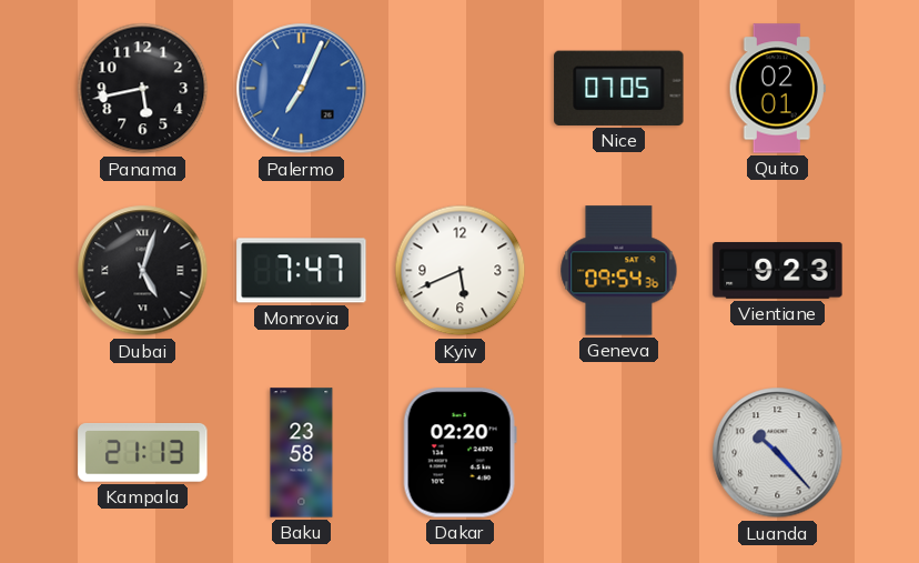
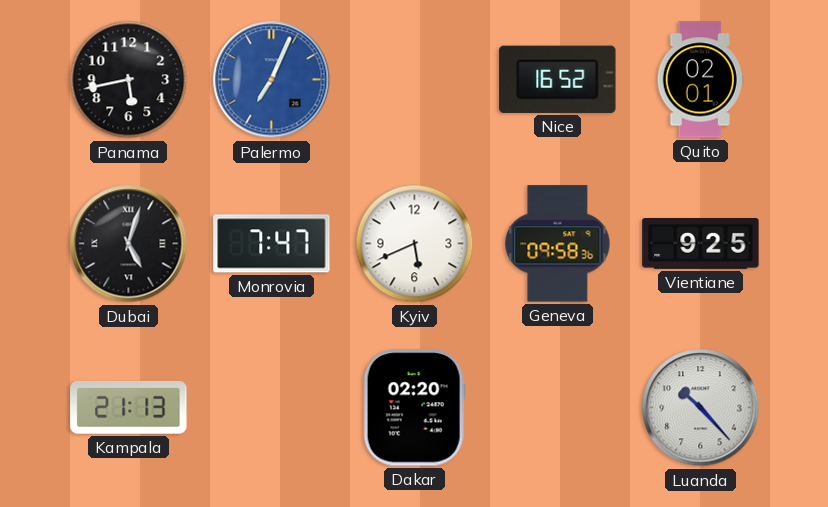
Nice: 07:05 -> 16:52
Geneva: 09:54 -> 09:58
Vientiane: 9:23 -> 9:25
Baku: 23:58 -> none
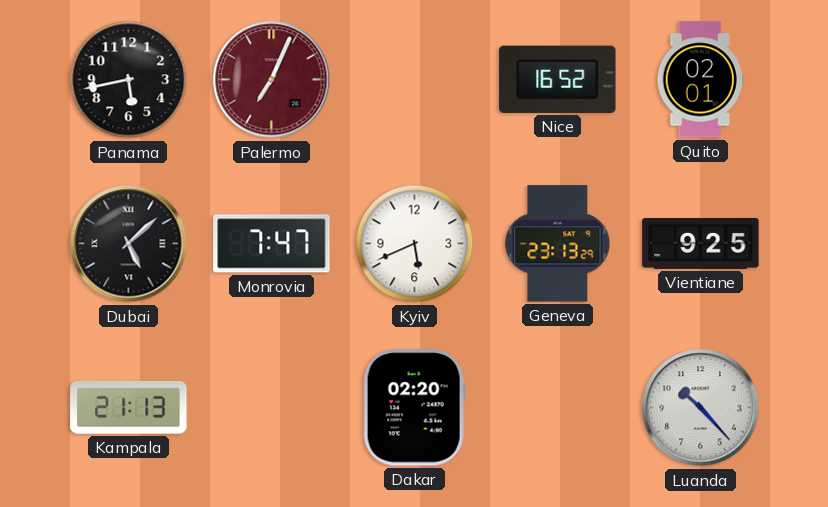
Palermo dial: blue -> burgundy
Dubai: 5:03 -> 5:08
Geneva: 09:58 -> 23:13
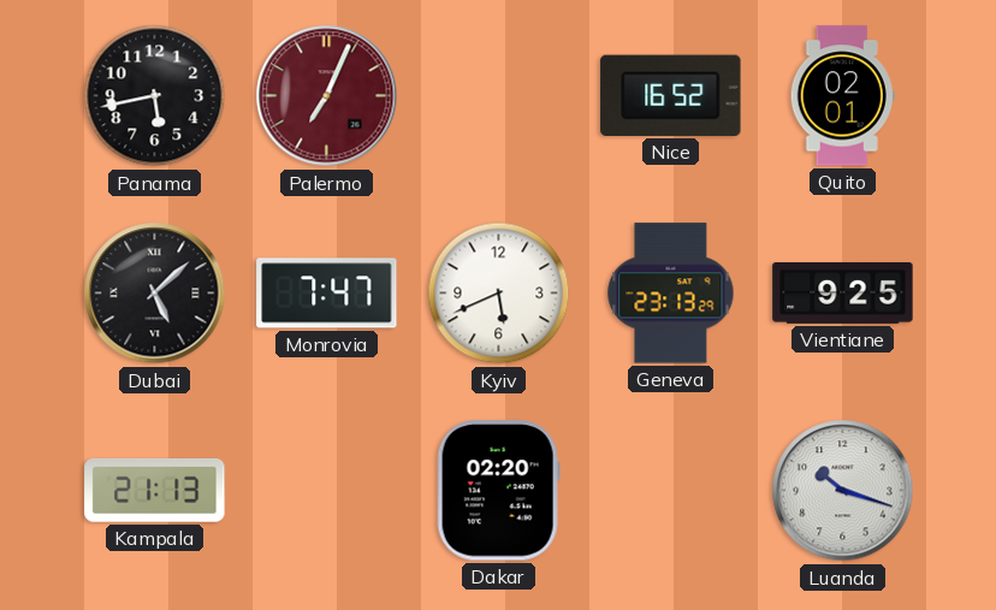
Luanda: 10:23 -> 10:18
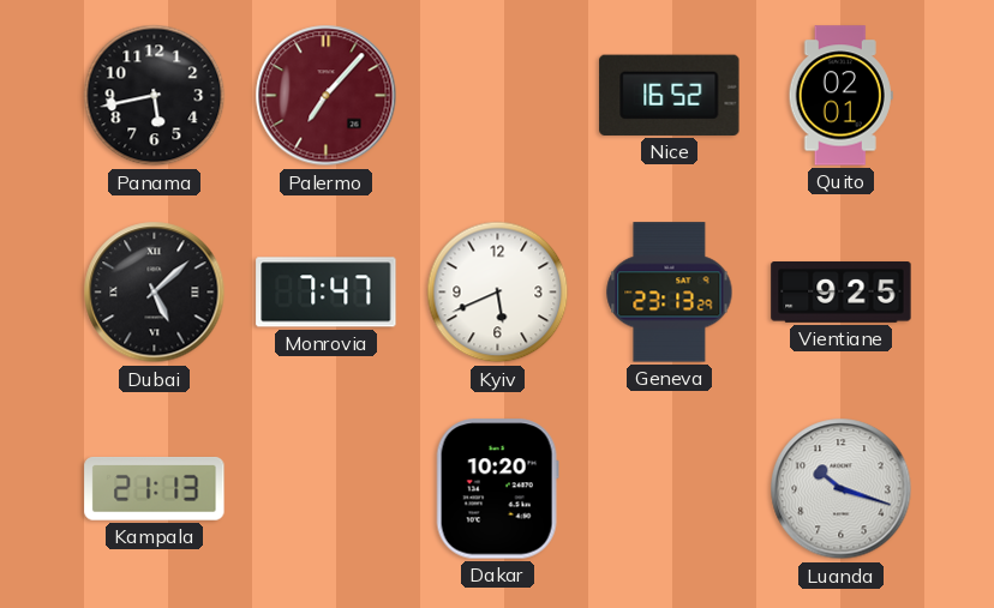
Palermo: 7:04 -> 7:07
Dakar: 02:20 -> 10:20
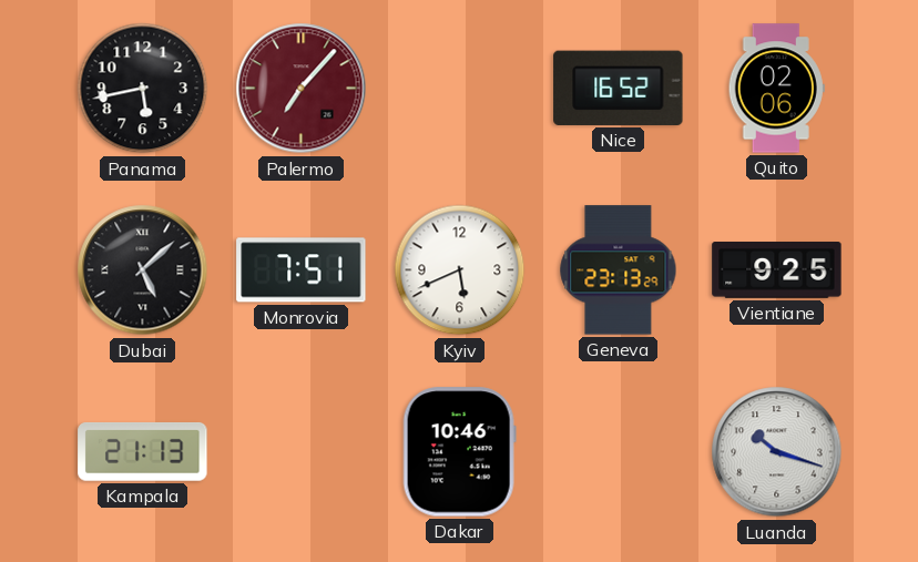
Quito: 02:01 -> 02:06
Monrovia: 7:47 -> 7:51
Dakar: 10:20 -> 10:46
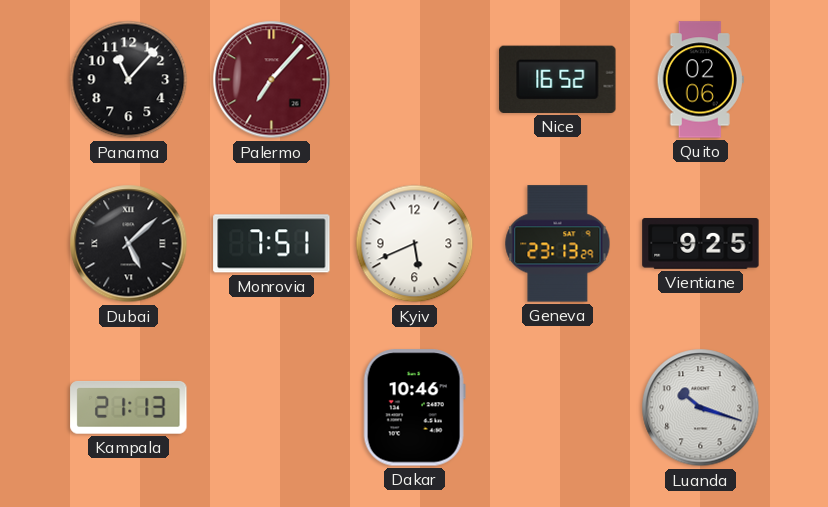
Panama: 5:43 -> 11:07
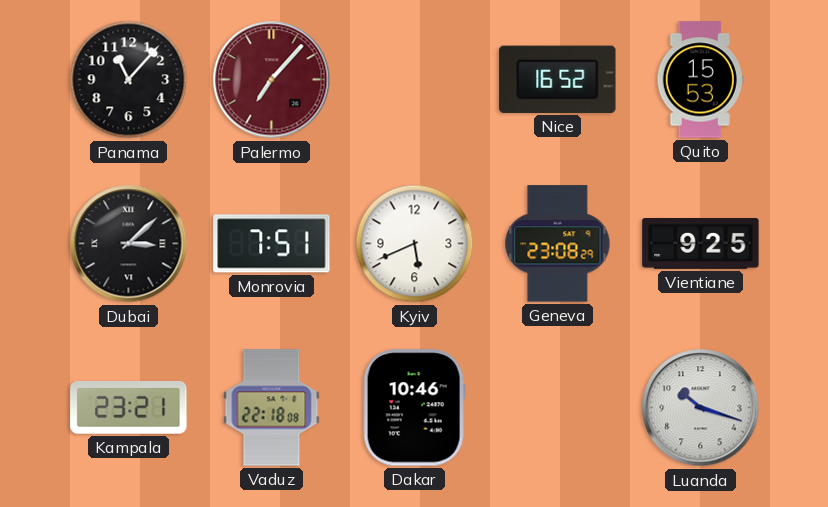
Quito: 02:06 -> 15:53
Dubai: 5:08 -> 3:08
Geneva: 23:13 -> 23:08
Kampala: 21:13 -> 23:21
Vaduz: none -> 22:18
